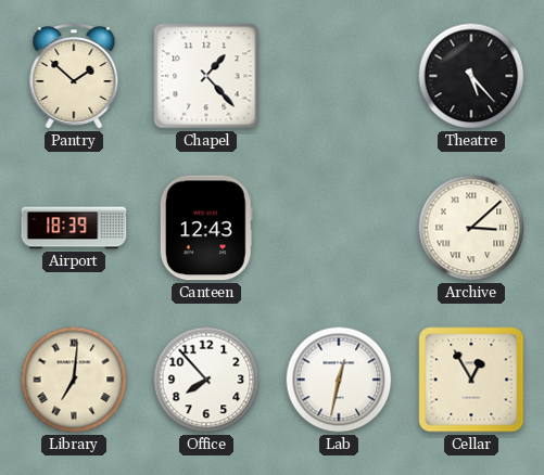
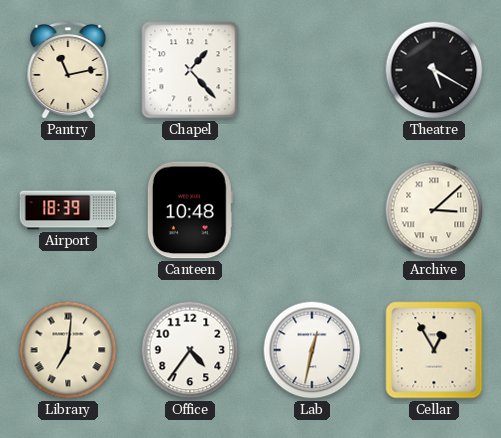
Pantry: 1:52 -> 11:13
Theatre: 5:23 -> 5:20
Canteen: 12:43 -> 10:48
Office: 7:53 -> 4:36
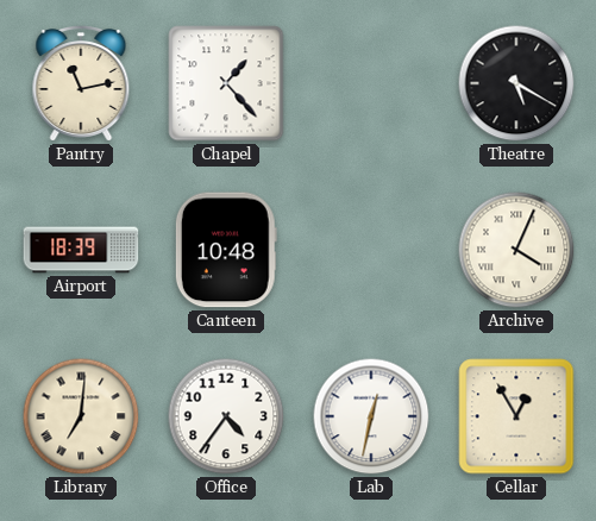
Archive: 3:08 -> 4:04
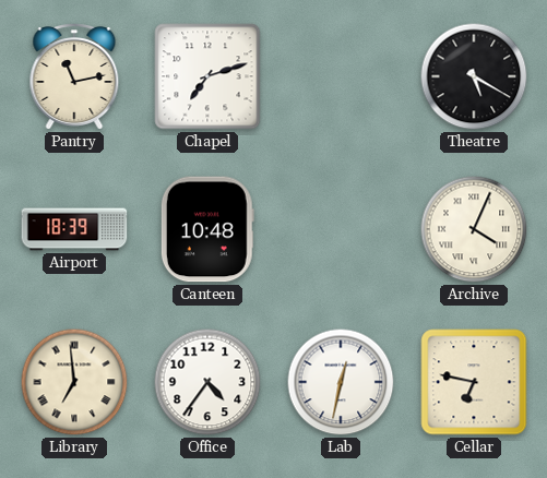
Chapel: 1:23 -> 7:12
Library: 7:01 -> 6:59
Cellar: 12:55 -> 6:47
